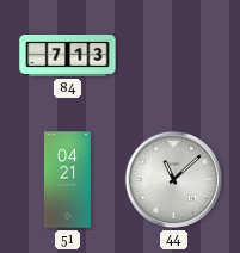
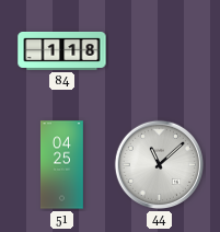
84: 7:13 -> 1:18
51: 04:21 -> 04:25
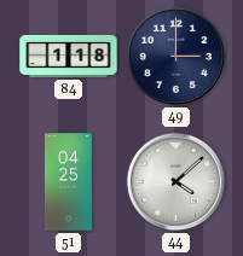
49: none -> 3:00
44: 11:08 -> 4:08
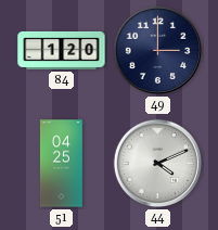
84: 1:18 -> 1:20
44: 4:08 -> 4:11
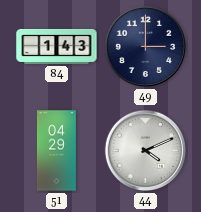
84: 1:20 -> 1:43
51: 04:25 -> 04:29
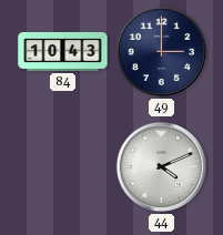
84: 1:43 -> 10:43
51: 04:29 -> none
